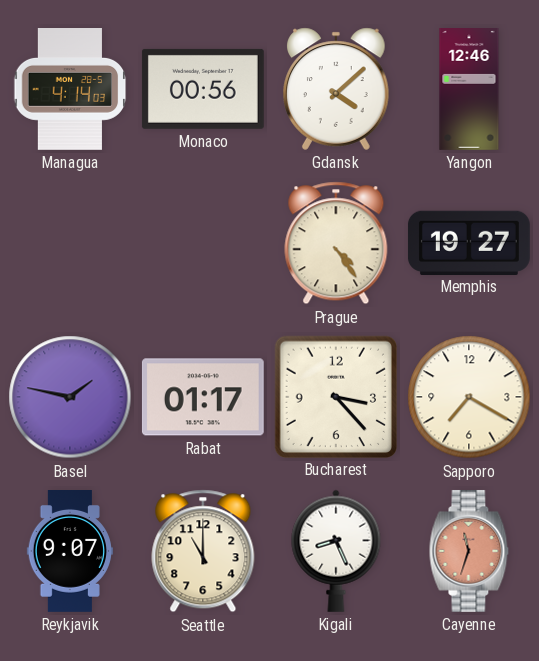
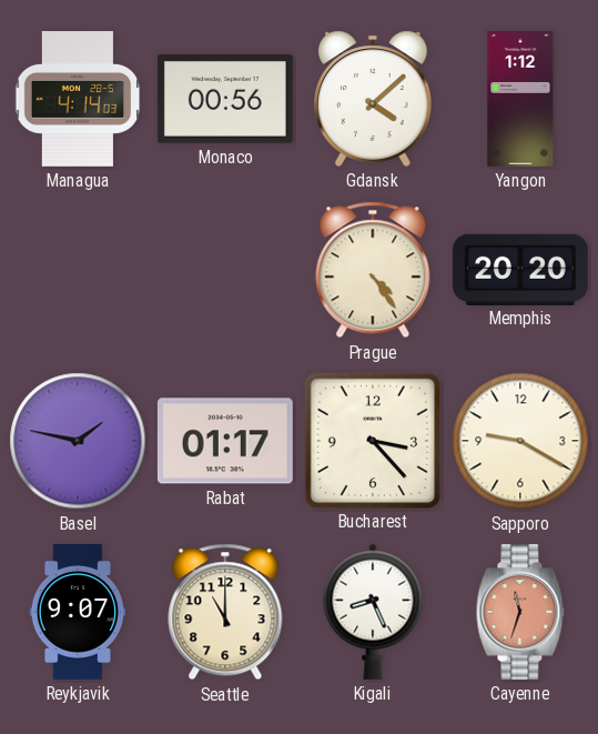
Yangon: 12:46 -> 1:12
Memphis: 19:27 -> 20:20
Sapporo: 7:20 -> 9:20
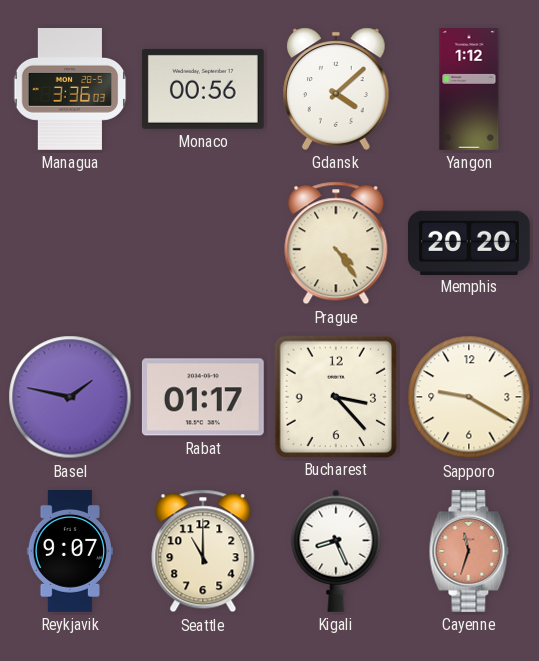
Managua: 4:14 -> 3:36
